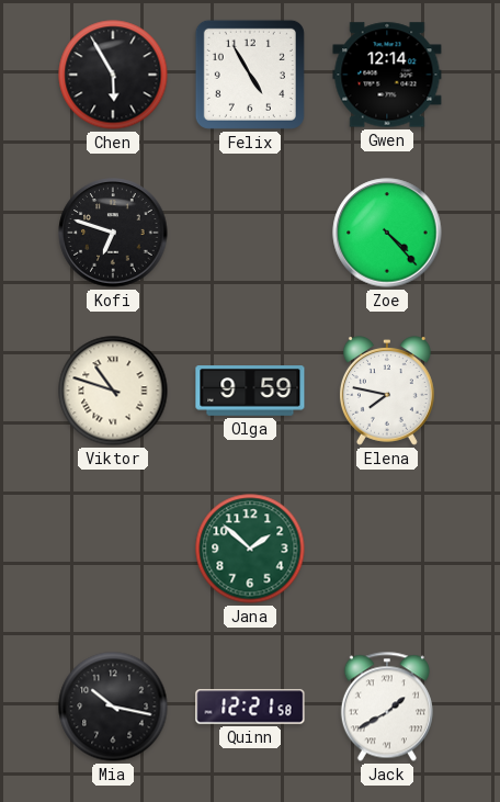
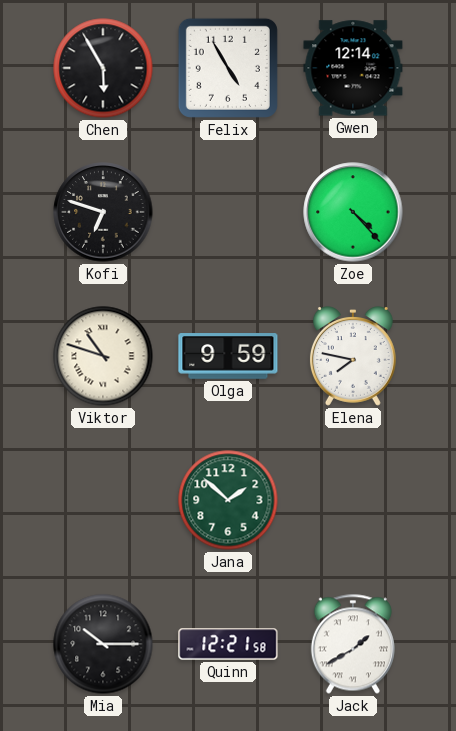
Mia: 10:17 -> 10:15
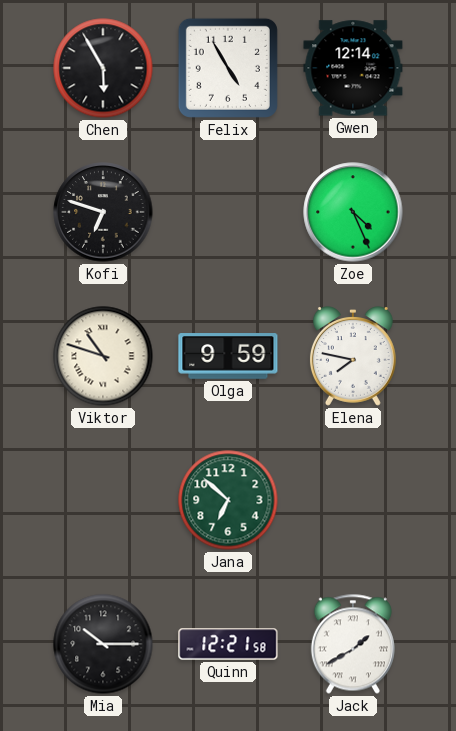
Zoe: 4:23 -> 4:26
Jana: 1:52 -> 6:52
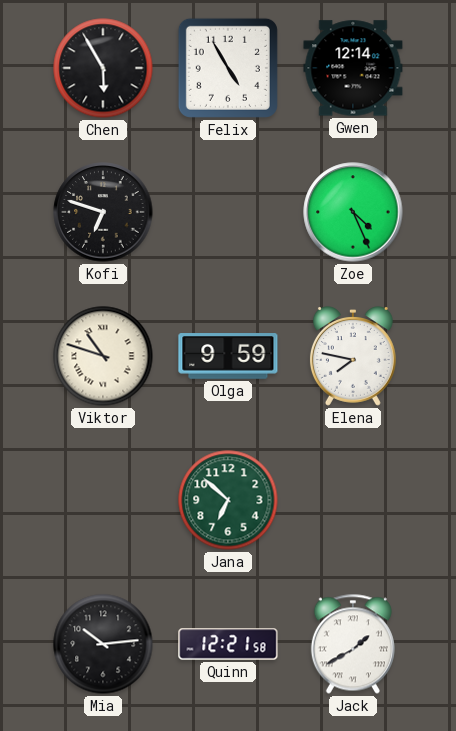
Mia: 10:15 -> 10:14
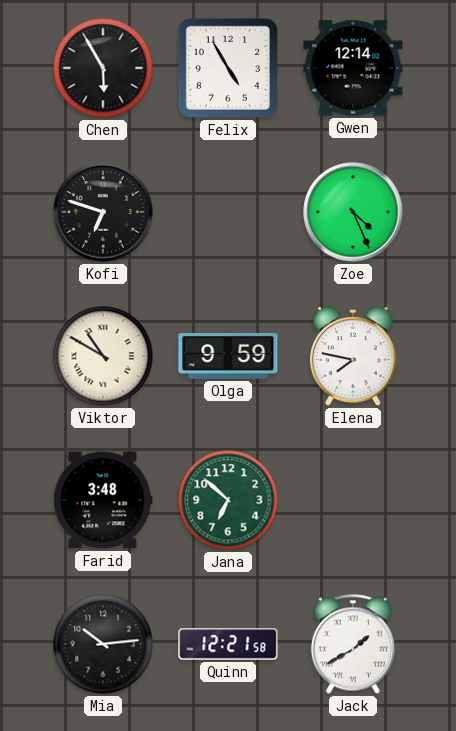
Viktor: 10:48 -> 10:50
Farid: none -> 3:48
